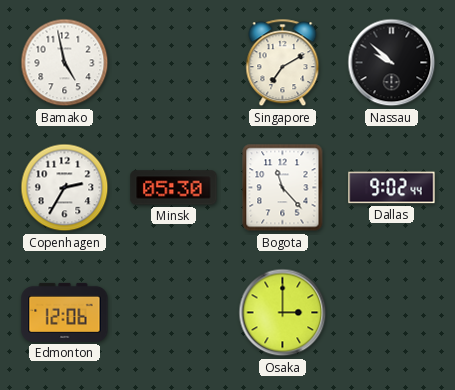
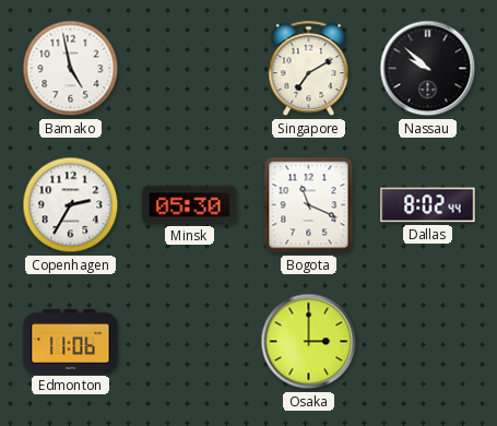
Bogota: 11:23 -> 11:19
Dallas: 9:02 -> 8:02
Edmonton: 12:06 -> 11:06
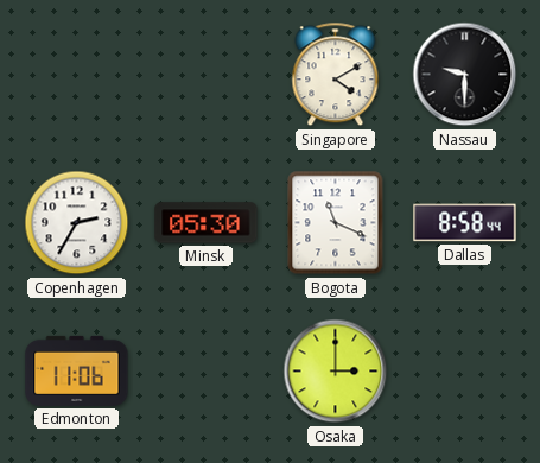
Bamako: 4:58 -> none
Singapore: 7:10 -> 4:10
Nassau: 9:52 -> 9:30
Dallas: 8:02 -> 8:58
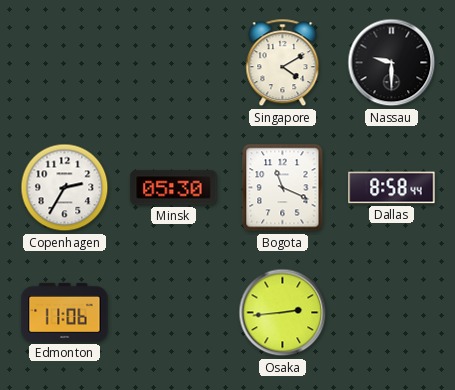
Osaka: 3:00 -> 2:44
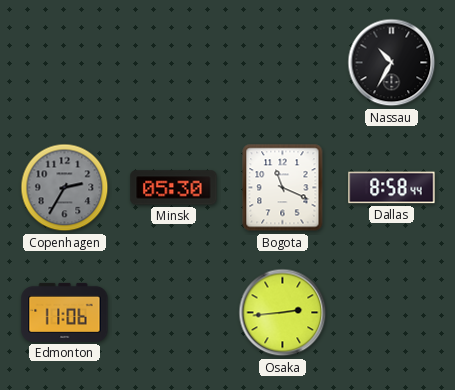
Singapore: 4:10 -> none
Nassau: 9:30 -> 10:35
Copenhagen dial: white -> grey
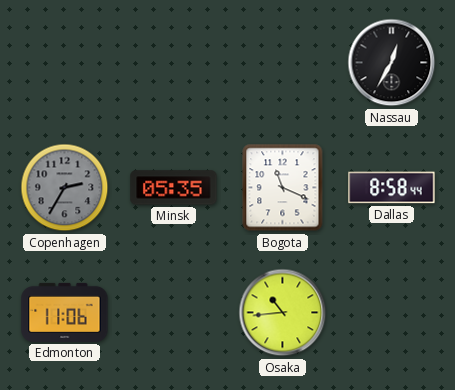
Nassau: 10:35 -> 12:35
Minsk: 05:30 -> 05:35
Osaka: 2:44 -> 10:44
